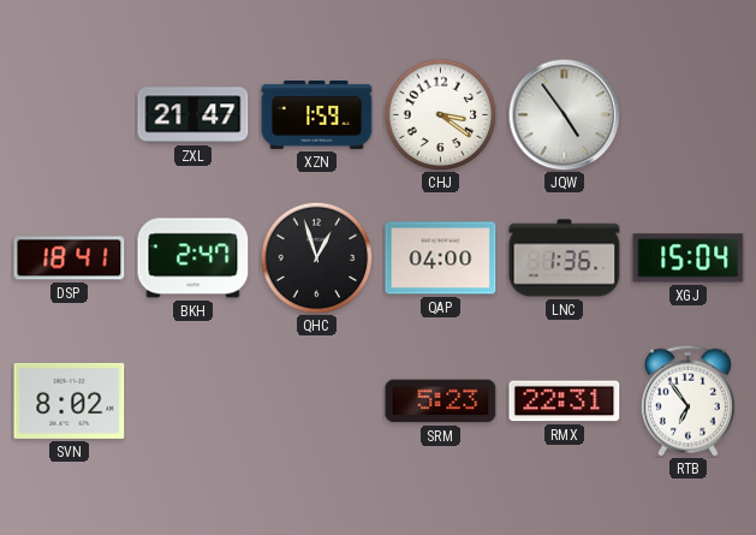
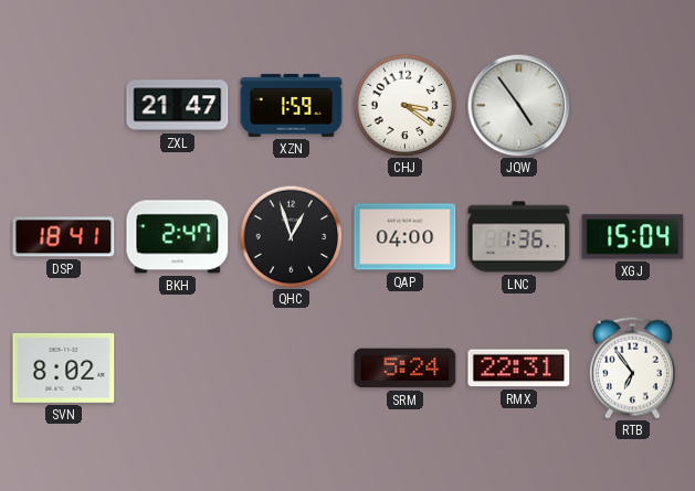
SRM: 5:23 -> 5:24
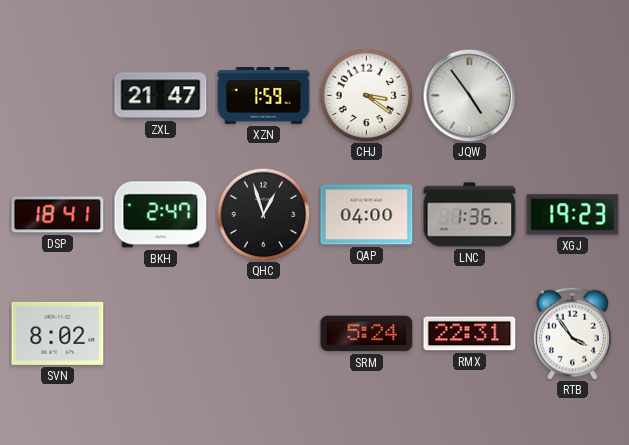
XGJ: 15:04 -> 19:23
RTB: 6:54 -> 3:54
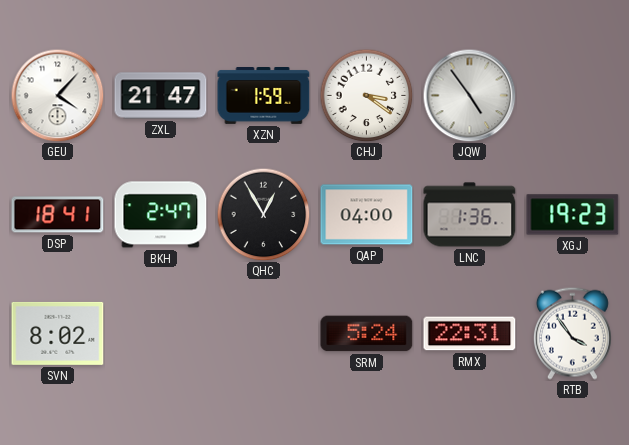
GEU: none -> 4:07
QHC: 12:57 -> 12:55
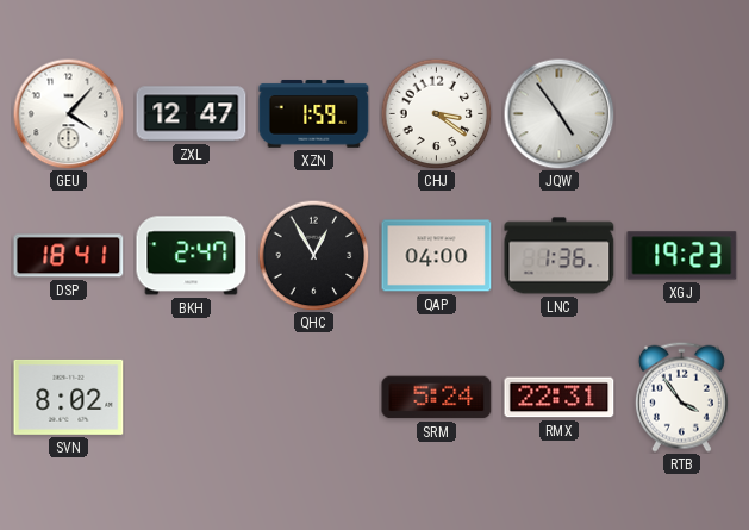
ZXL: 21:47 -> 12:47
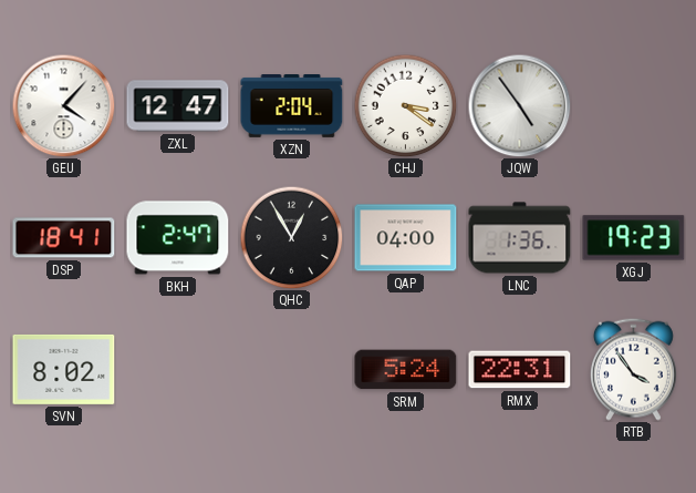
XZN: 1:59 -> 2:04
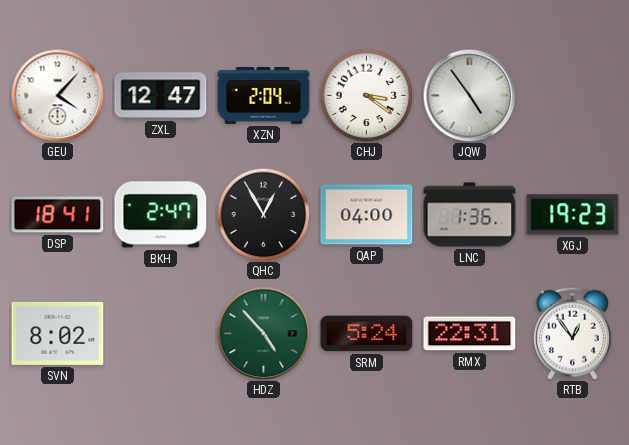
HDZ: none -> 4:53
RTB: 3:54 -> 12:54
